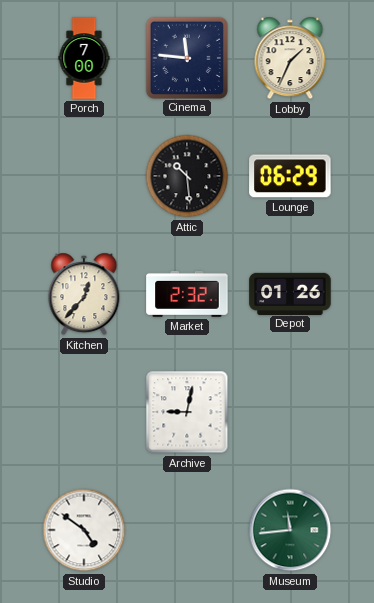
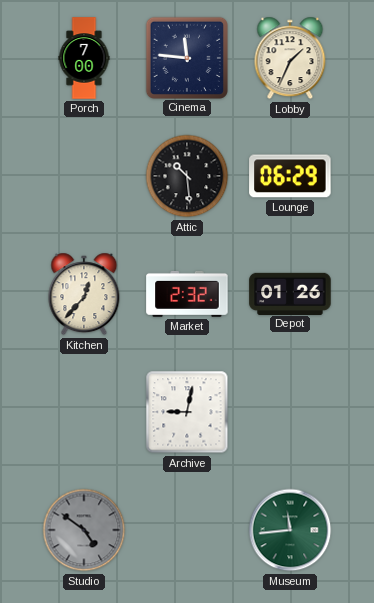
Studio dial: white -> grey
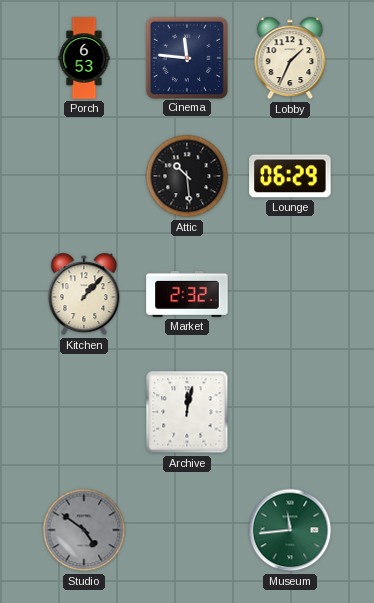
Porch: 7:00 -> 6:53
Kitchen: 12:37 -> 1:07
Depot: 01:26 -> none
Archive: 9:02 -> 12:02
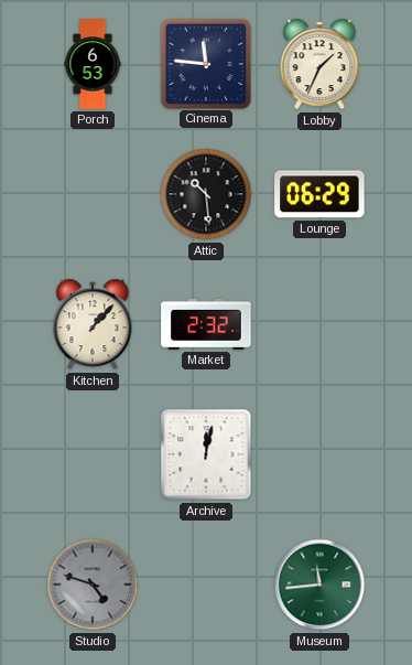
Studio: 4:51 -> 4:48
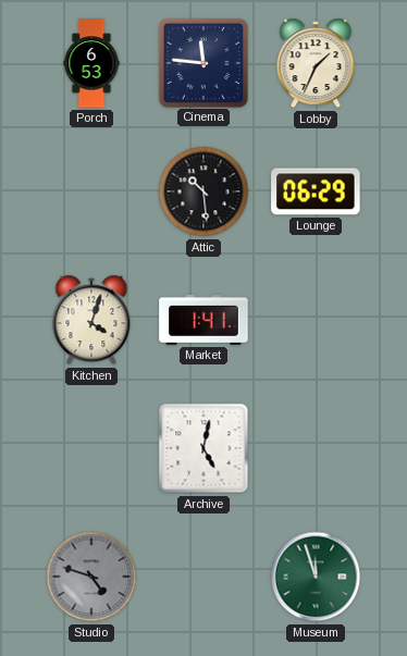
Kitchen: 1:07 -> 4:03
Market: 2:32 -> 1:41
Archive: 12:02 -> 5:02
Museum: 11:44 -> 11:57
